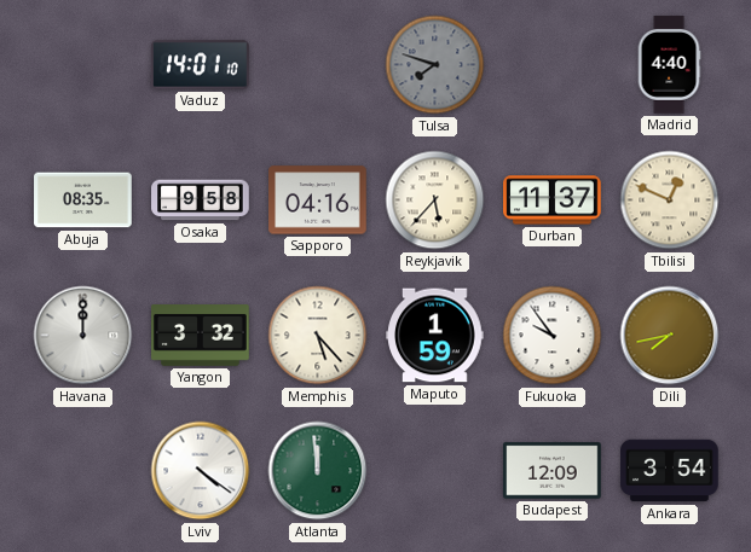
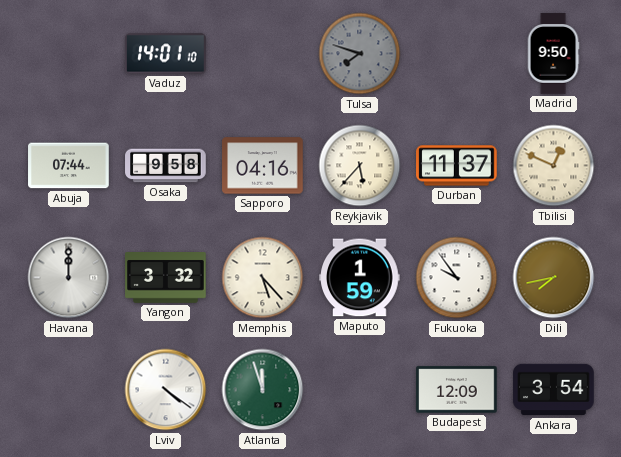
Madrid: 4:40 -> 9:50
Abuja: 08:35 -> 07:44
Atlanta: 11:59 -> 11:57
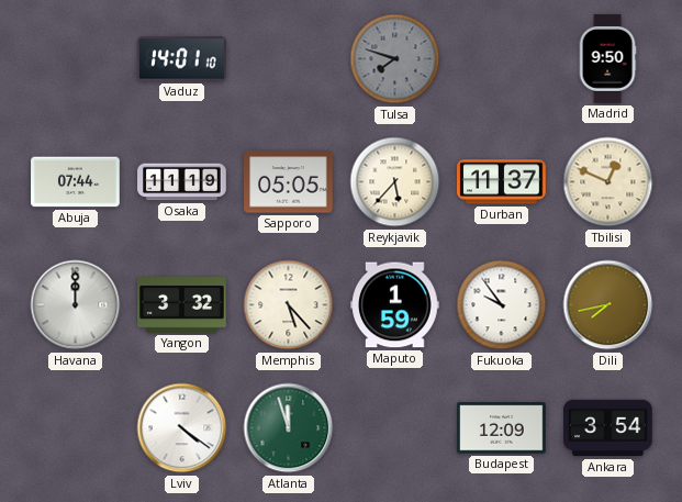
Osaka: 9:58 -> 11:19
Sapporo: 04:16 -> 05:05
